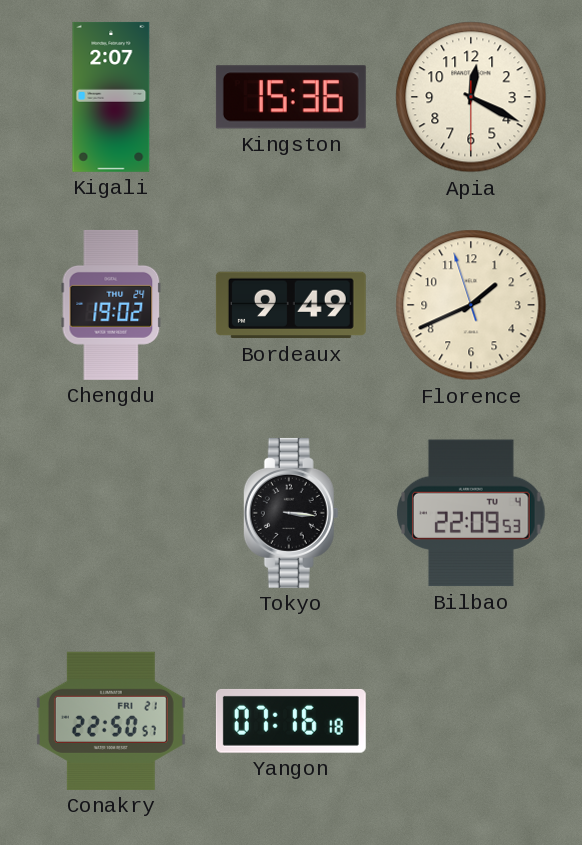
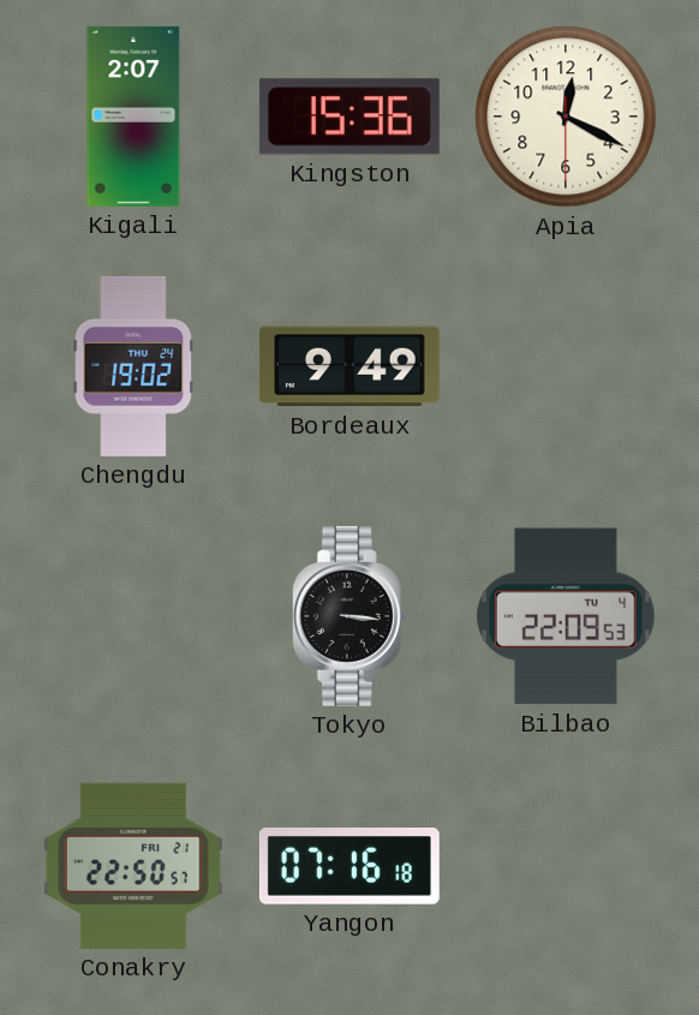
Florence: 1:40 -> none
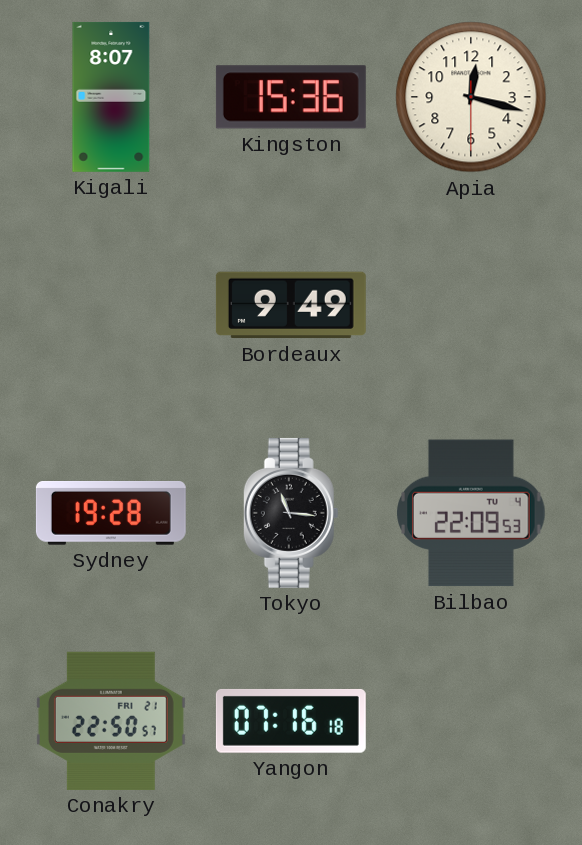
Kigali: 2:07 -> 8:07
Apia: 12:19 -> 12:17
Chengdu: 19:02 -> none
Sydney: none -> 19:28
Tokyo: 3:16 -> 11:16
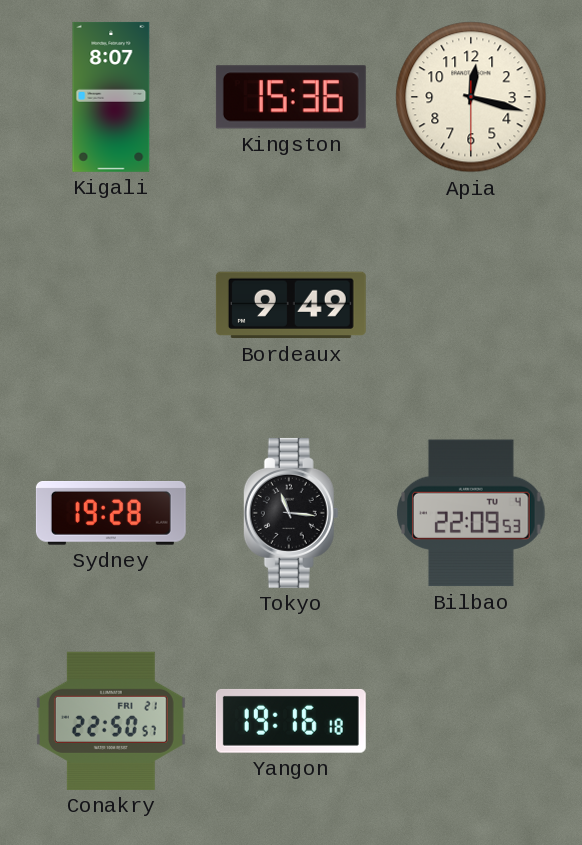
Yangon: 07:16 -> 19:16
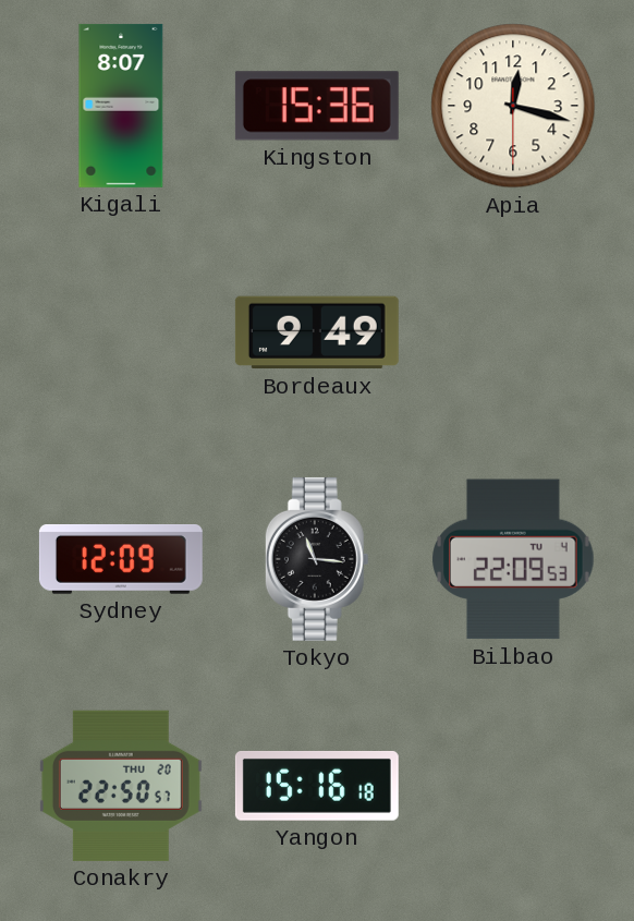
Sydney: 19:28 -> 12:09
Conakry date: FRI 21 -> THU 20
Yangon: 19:16 -> 15:16
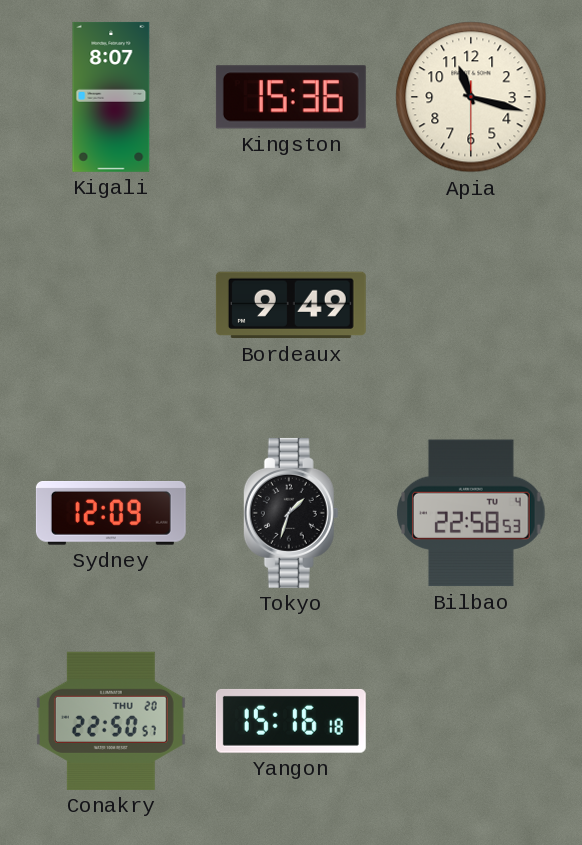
Apia: 12:17 -> 11:17
Tokyo: 11:16 -> 1:33
Bilbao: 22:09 -> 22:58
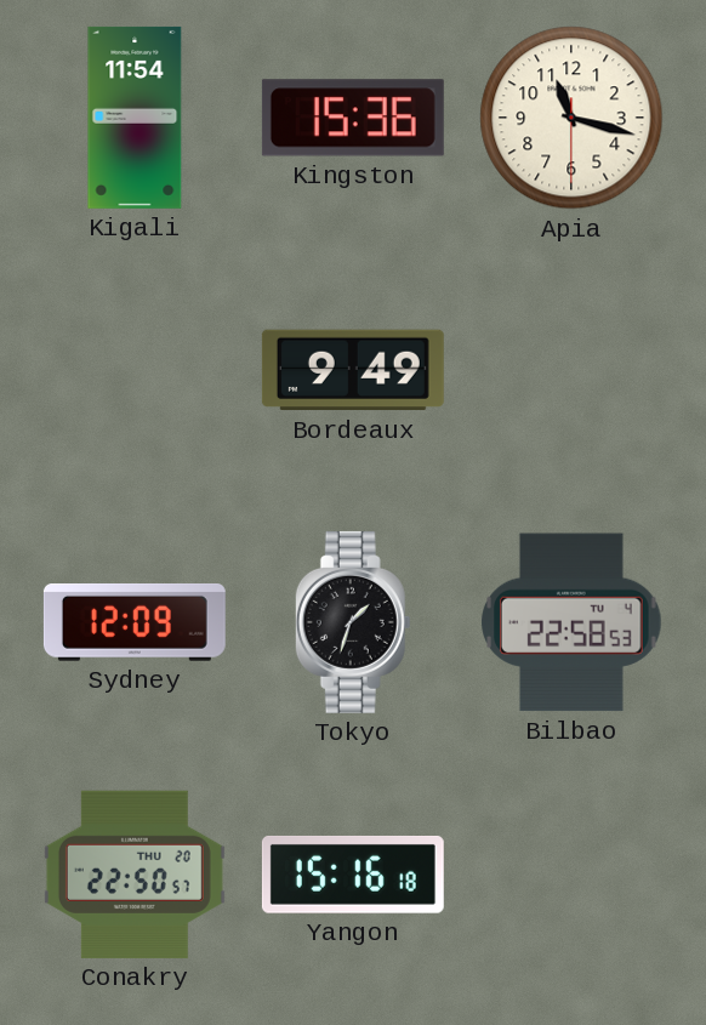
Kigali: 8:07 -> 11:54
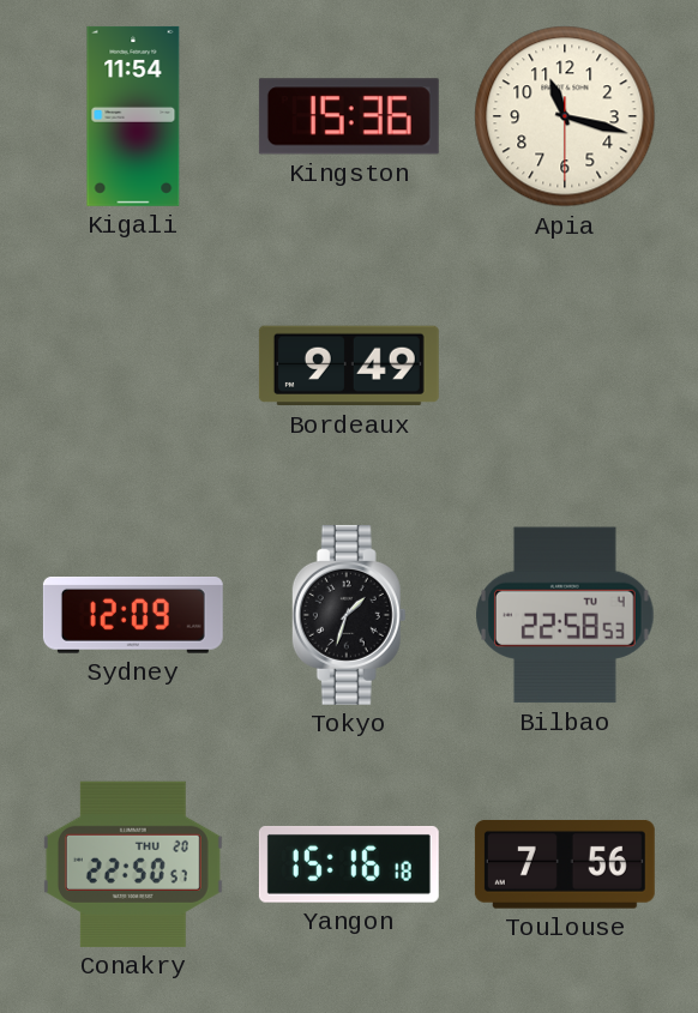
Toulouse: none -> 7:56
